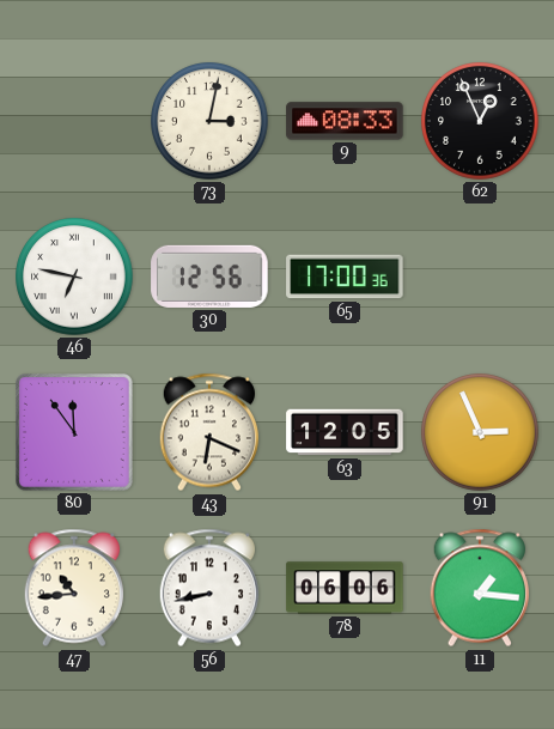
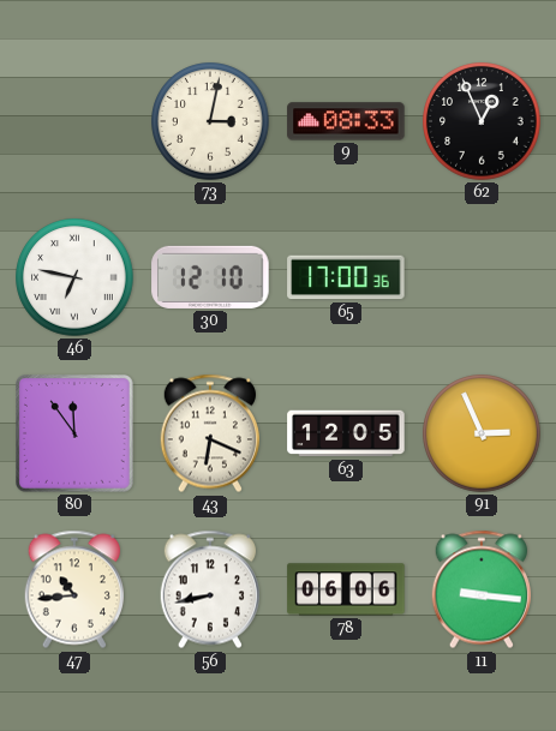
30: 12:56 -> 12:10
11: 1:16 -> 9:16
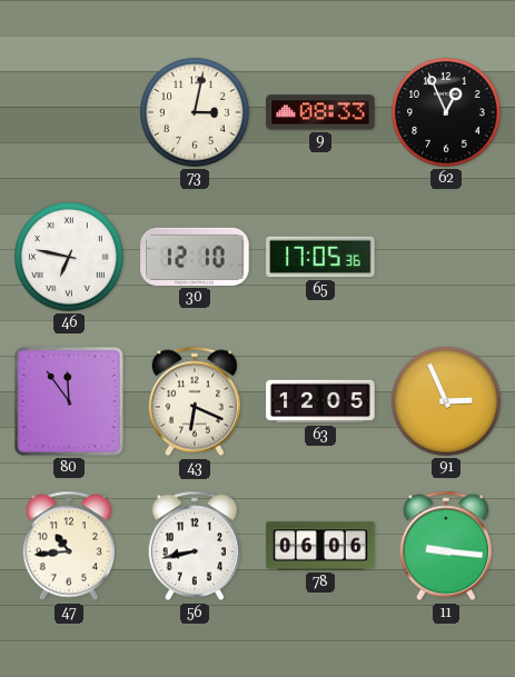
65: 17:00 -> 17:05
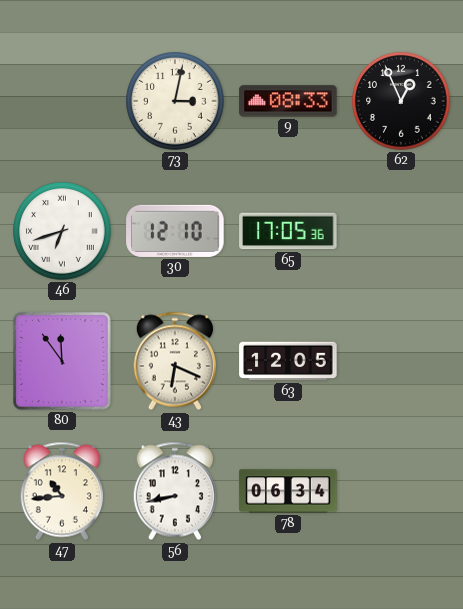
46: 6:47 -> 6:42
91: 2:56 -> none
78: 06:06 -> 06:34
11: 9:16 -> none
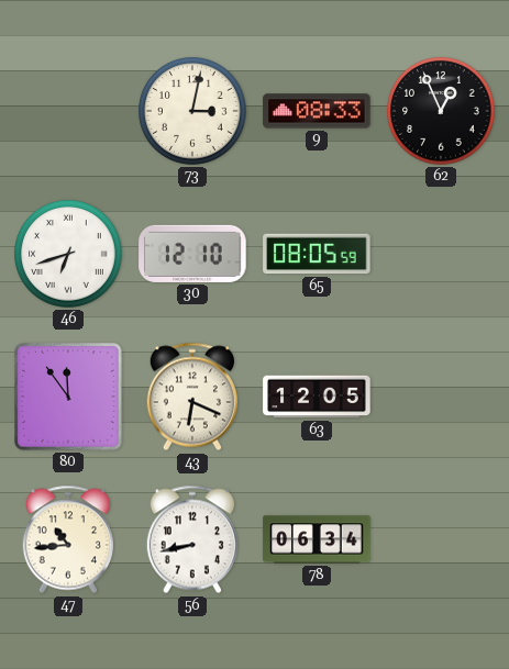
65: 17:05 -> 08:05
